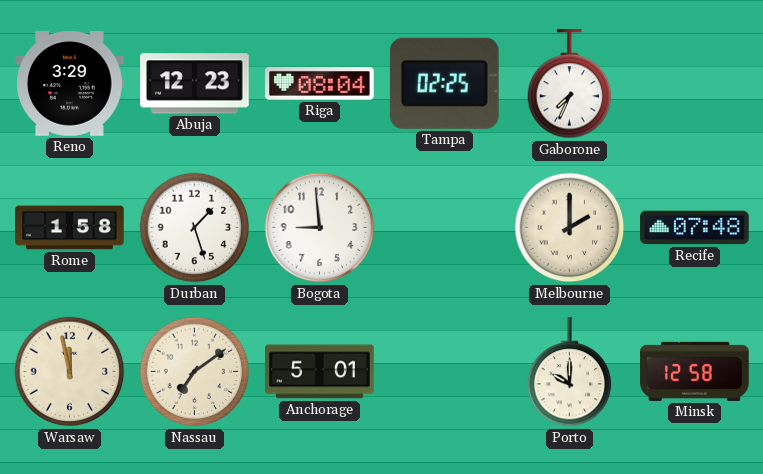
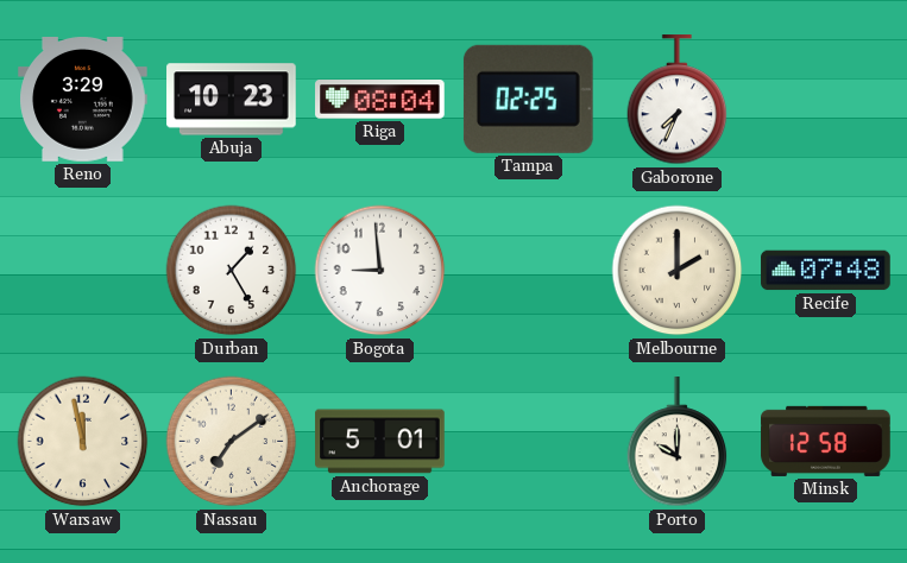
Abuja: 12:23 -> 10:23
Rome: 1:58 -> none
Durban: 1:27 -> 1:25
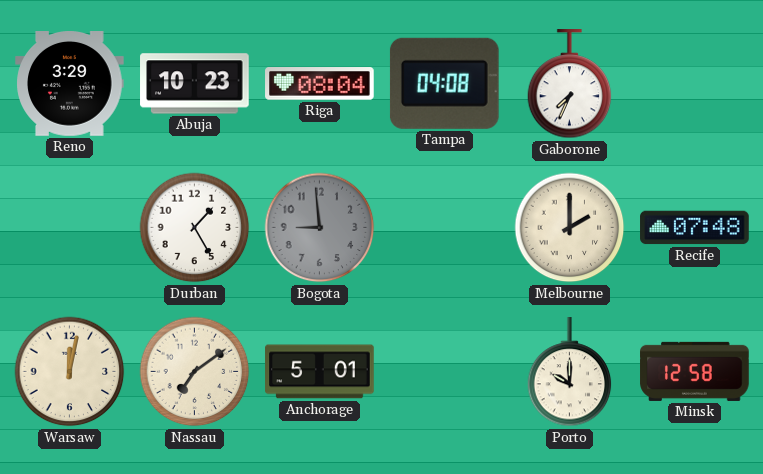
Tampa: 02:25 -> 04:08
Bogota dial: white -> grey
Warsaw: 11:58 -> 12:02
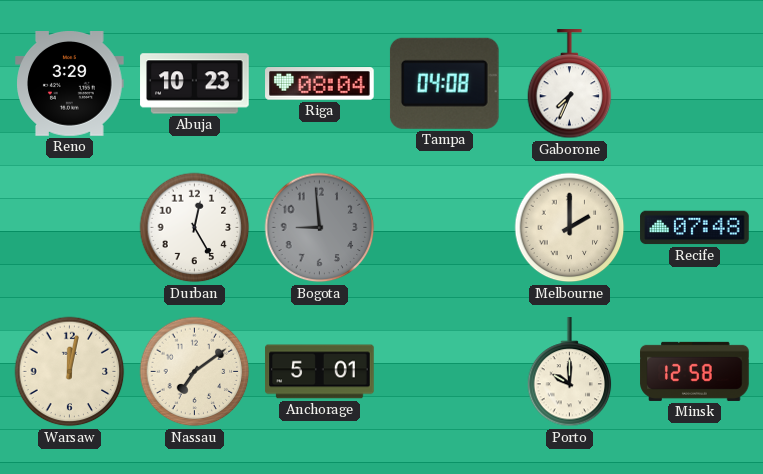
Durban: 1:25 -> 12:25
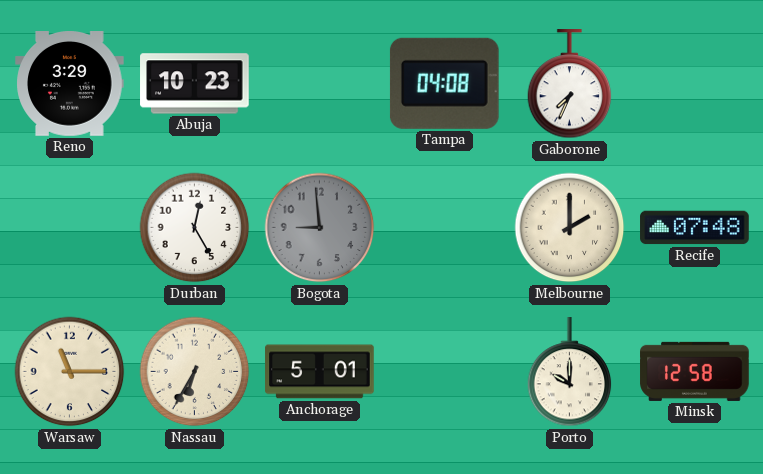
Riga: 08:04 -> none
Warsaw: 12:02 -> 11:15
Nassau: 7:09 -> 6:35
